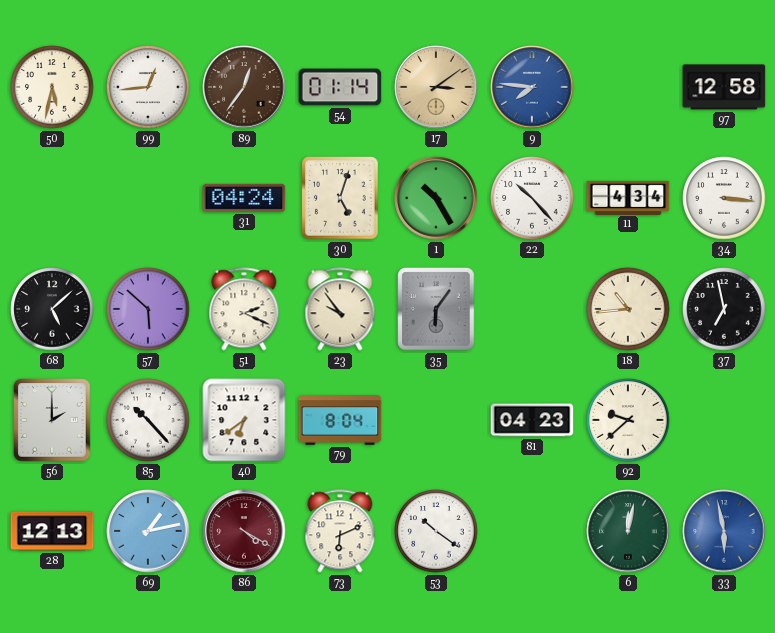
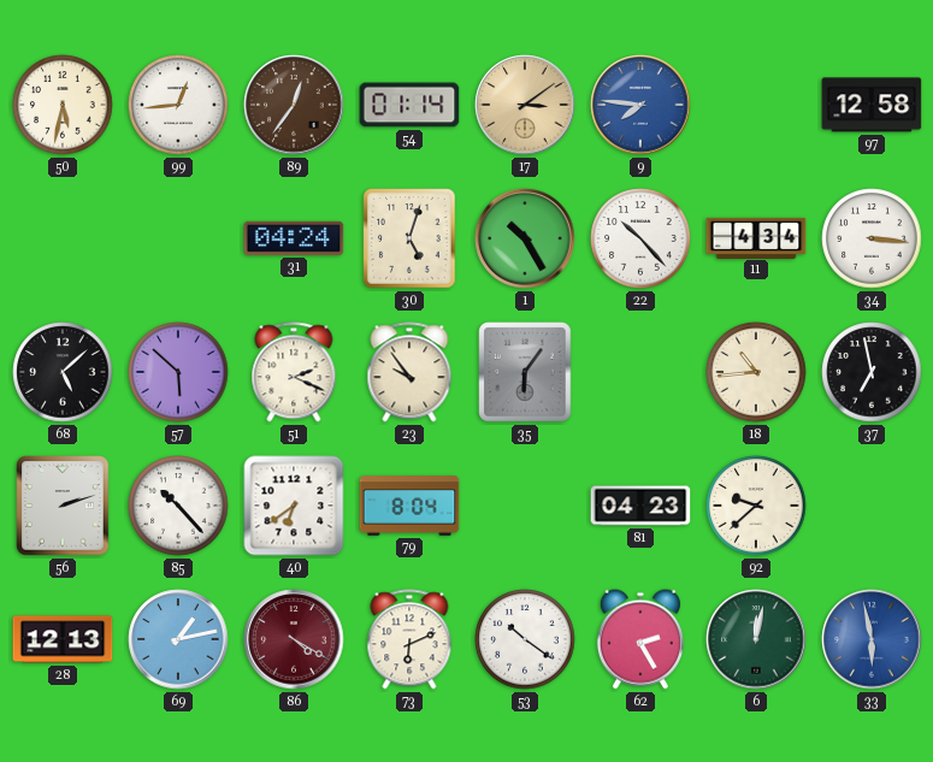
56: 2:00 -> 2:12
62: none -> 2:25
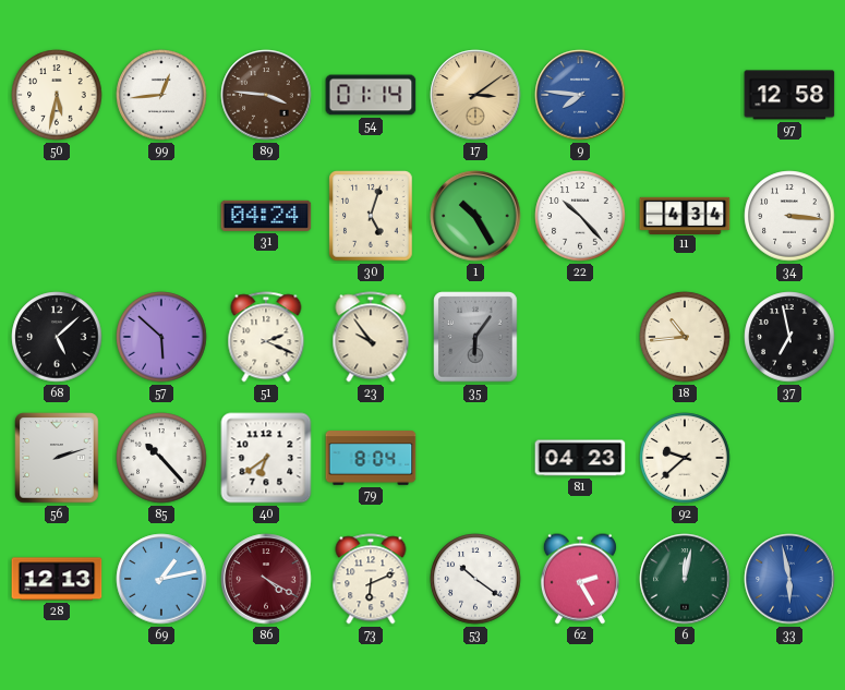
89: 12:36 -> 3:46
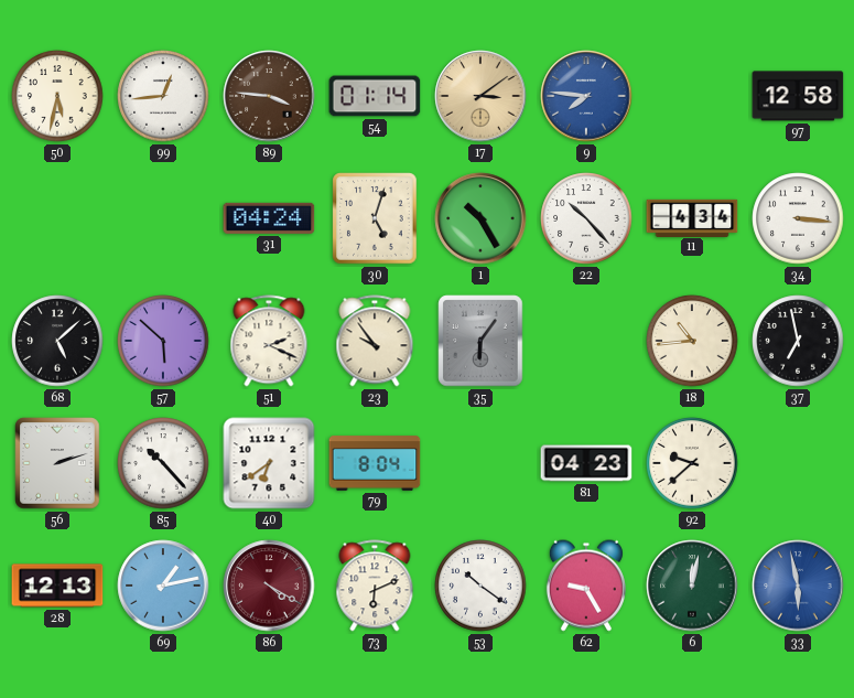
62: 2:25 -> 9:25
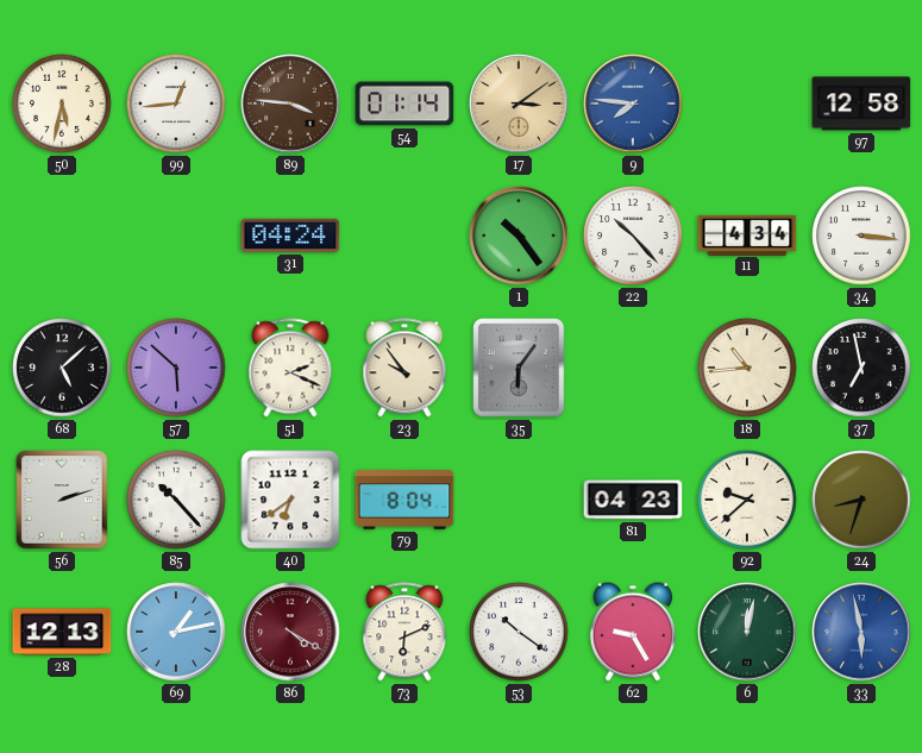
30: 5:03 -> none
1: 10:25 -> 10:24
24: none -> 8:33
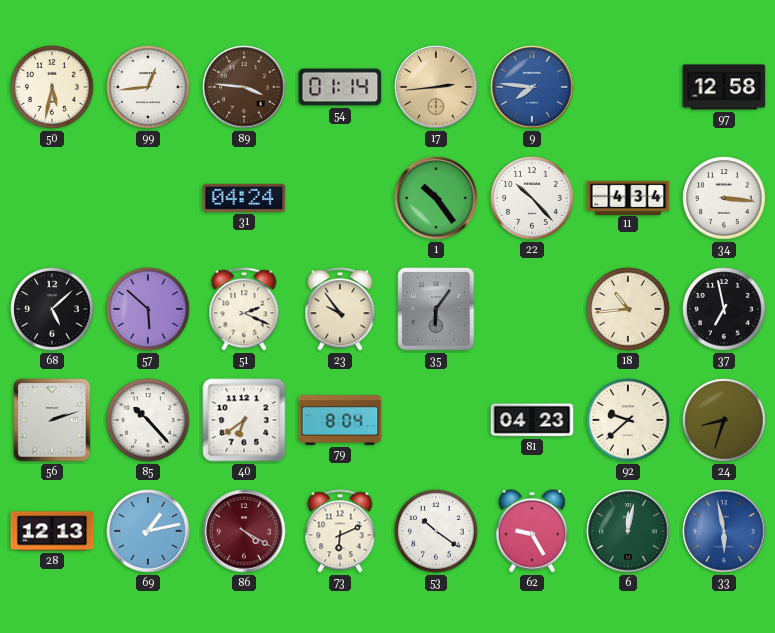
17: 3:09 -> 2:44
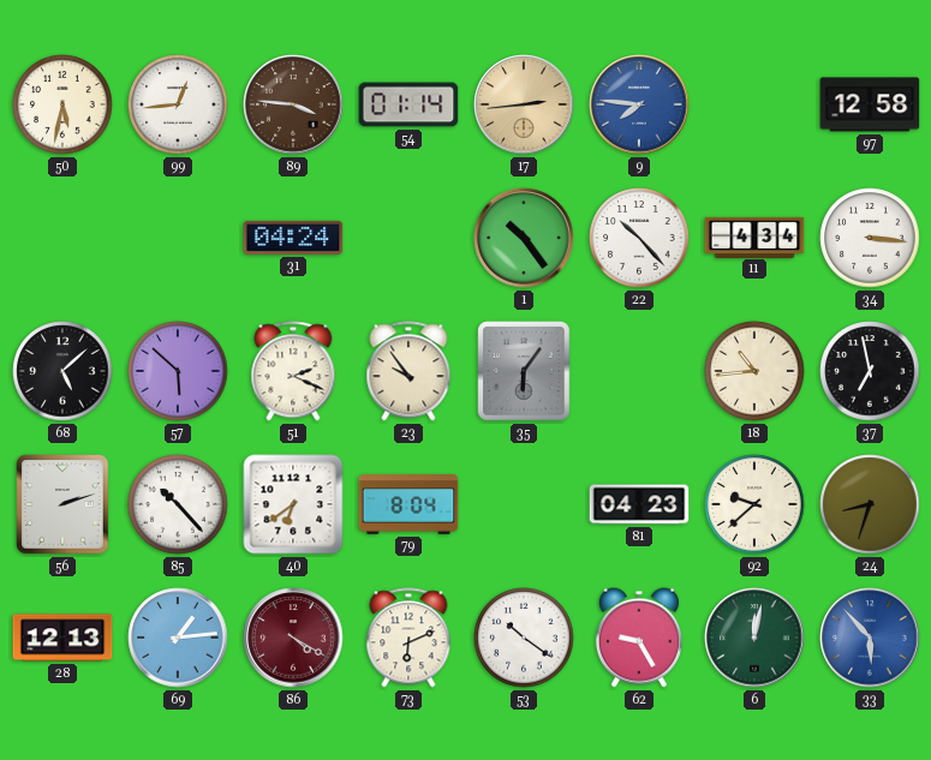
69: 1:13 -> 1:14
33: 5:58 -> 5:53
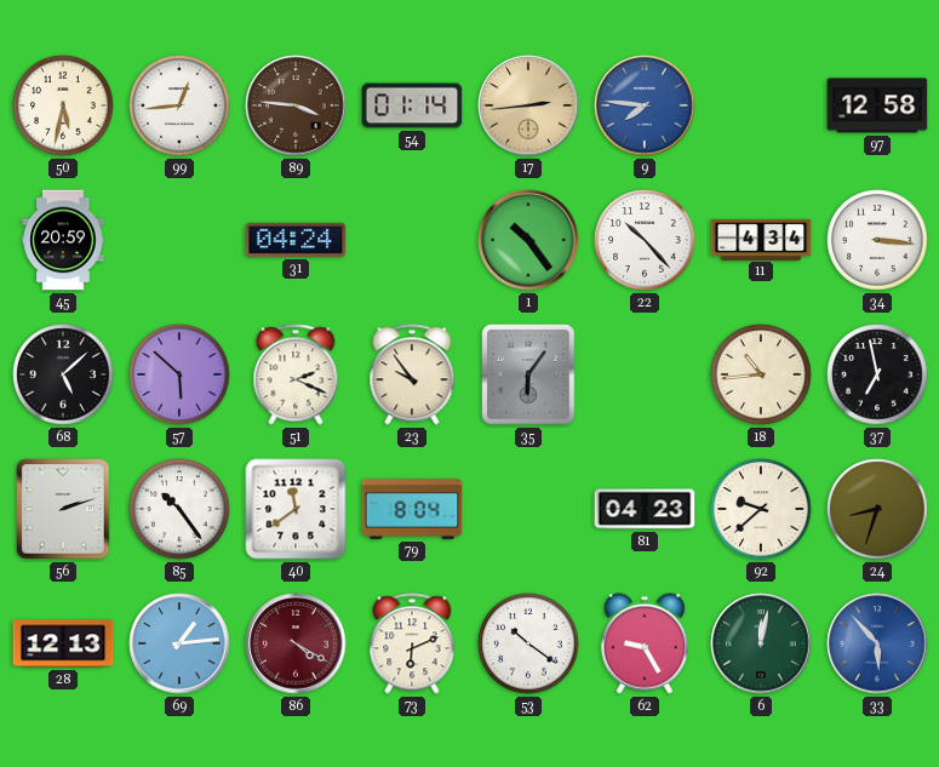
45: none -> 20:59
85: 10:23 -> 10:24
40: 6:39 -> 11:39
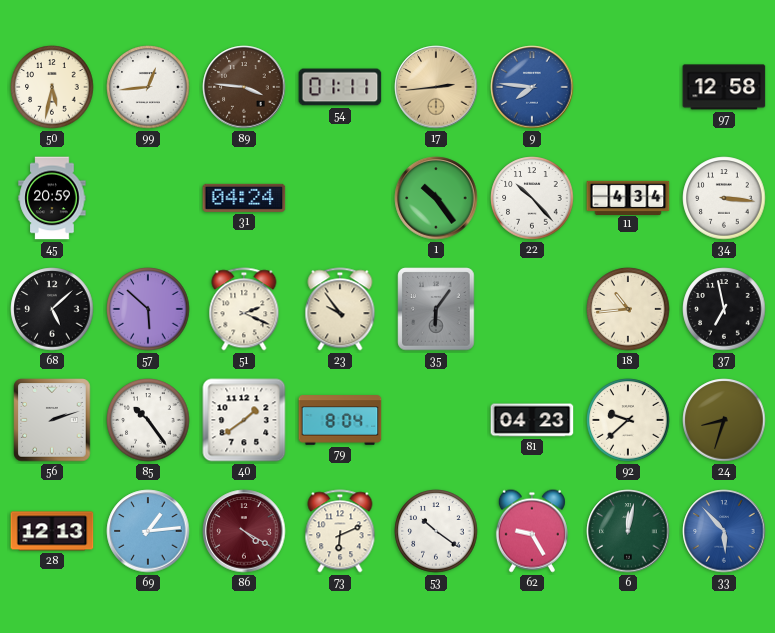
54: 01:14 -> 01:11
40: 11:39 -> 1:39
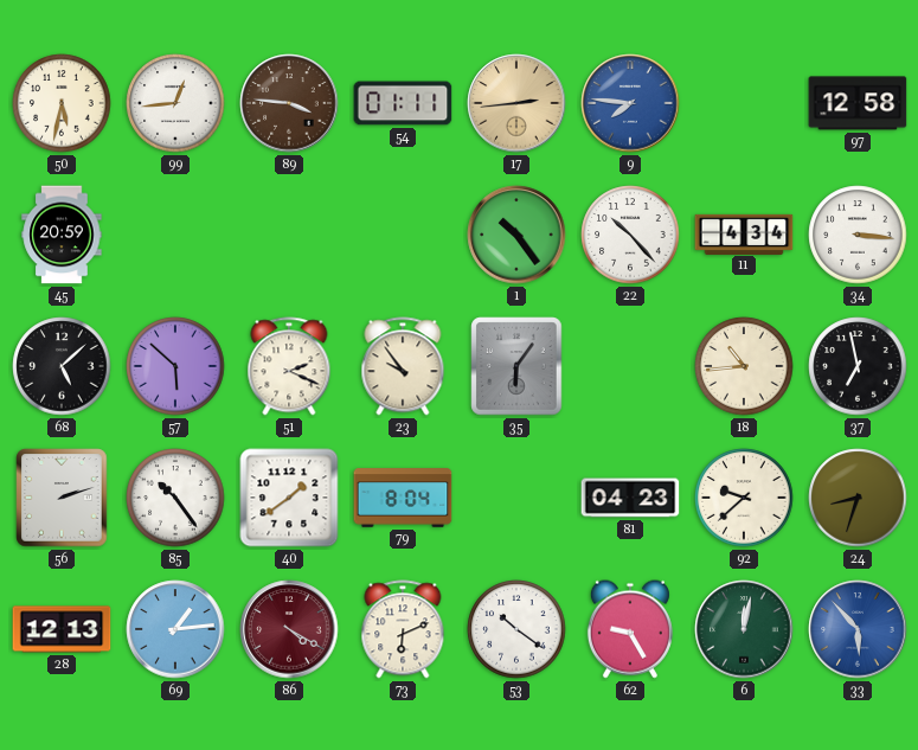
31: 04:24 -> none
